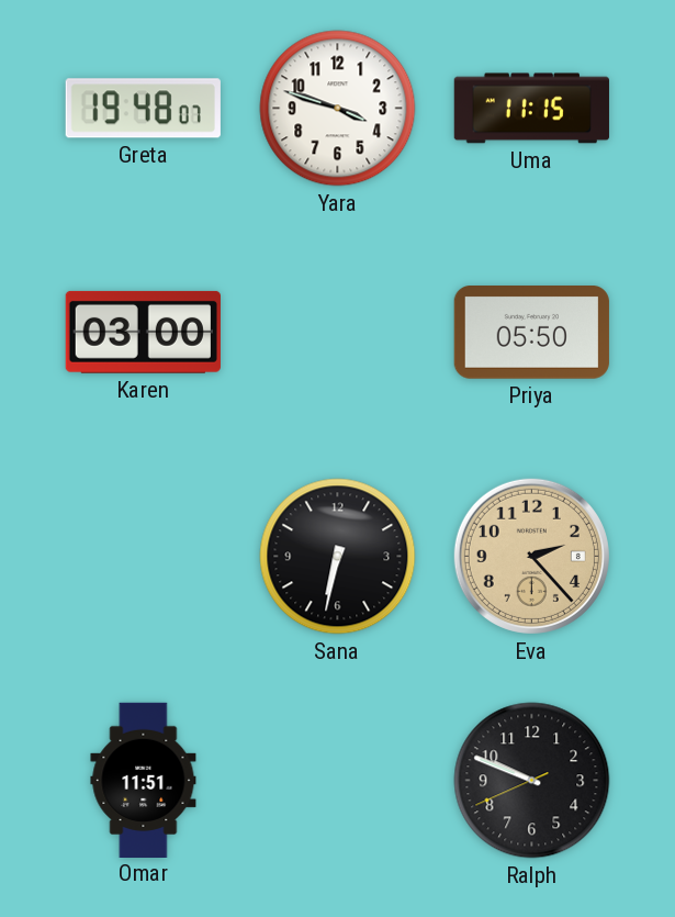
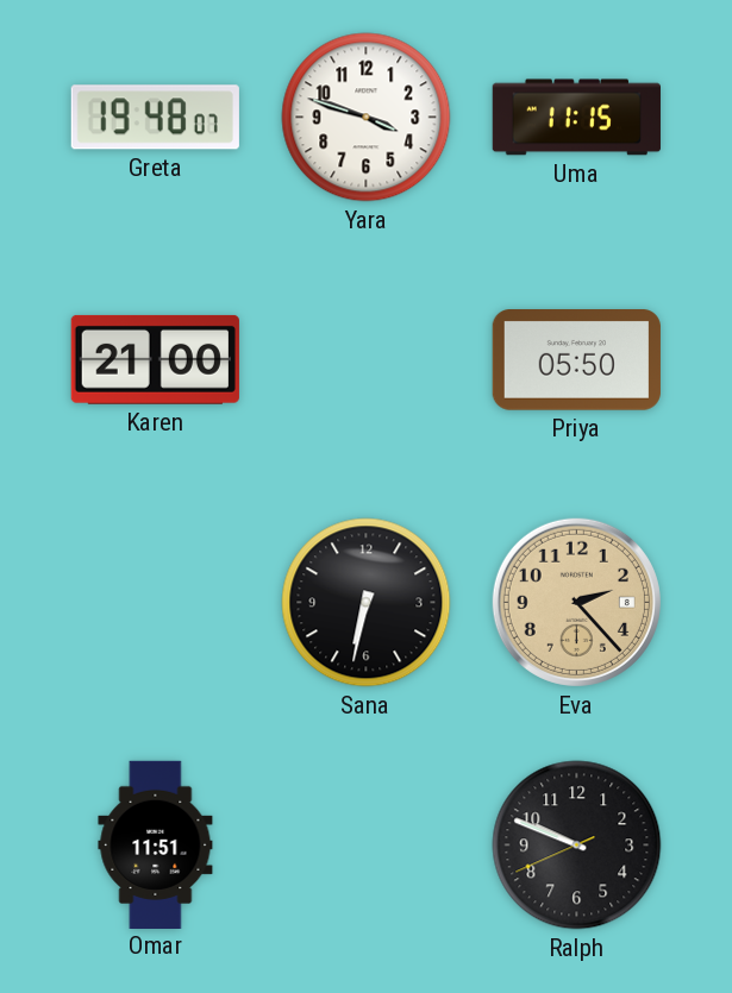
Karen: 03:00 -> 21:00
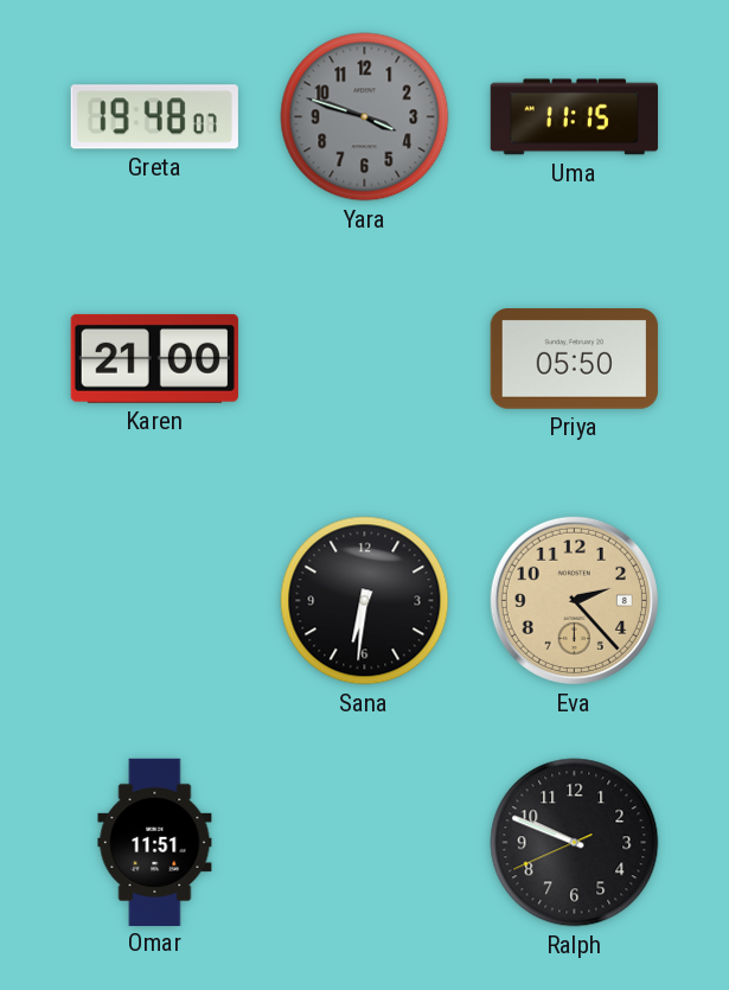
Yara dial: white -> grey
Sana: 6:32 -> 6:31
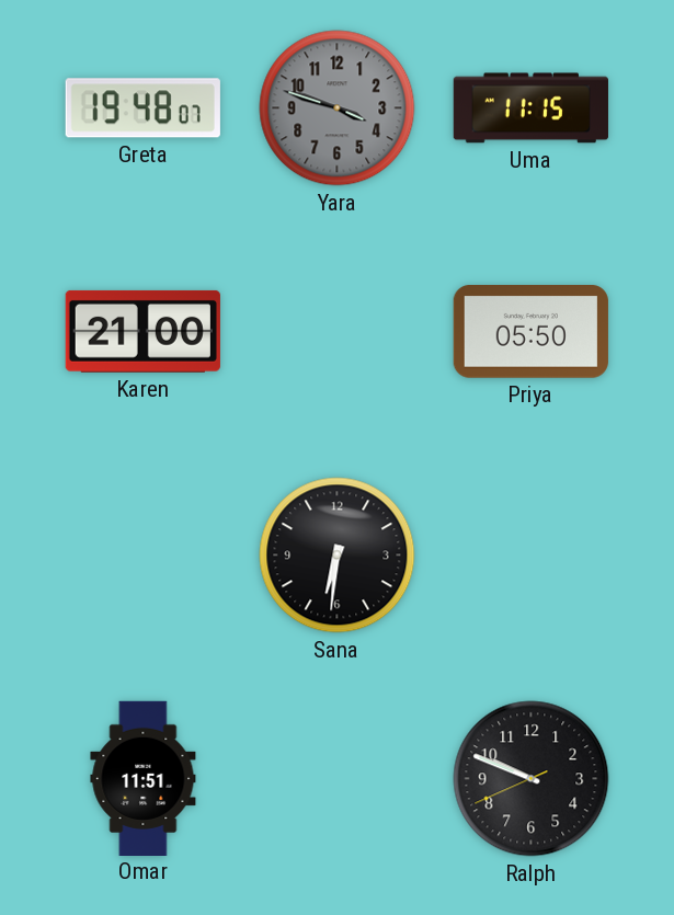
Eva: 2:23 -> none
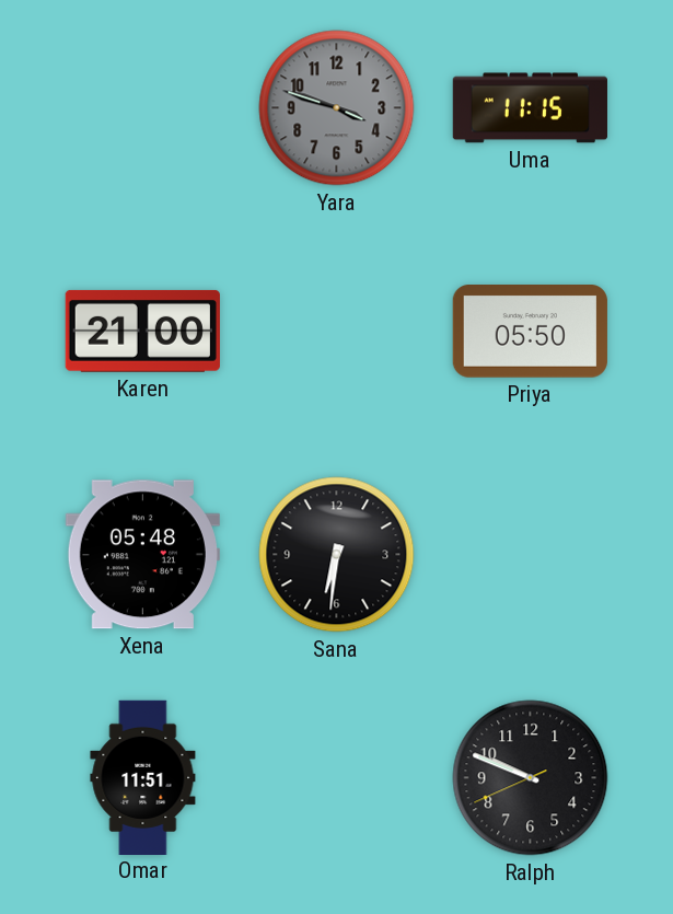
Greta: 19:48 -> none
Xena: none -> 05:48
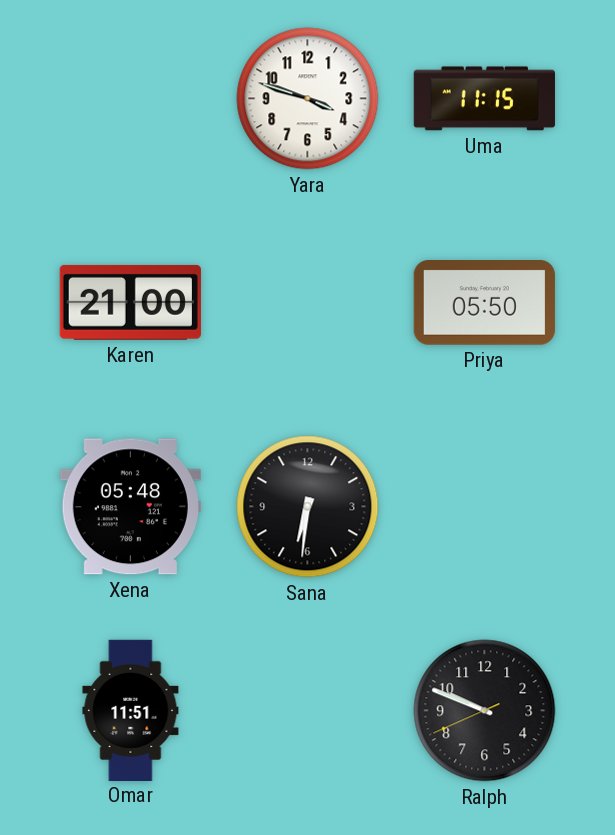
Yara dial: grey -> white
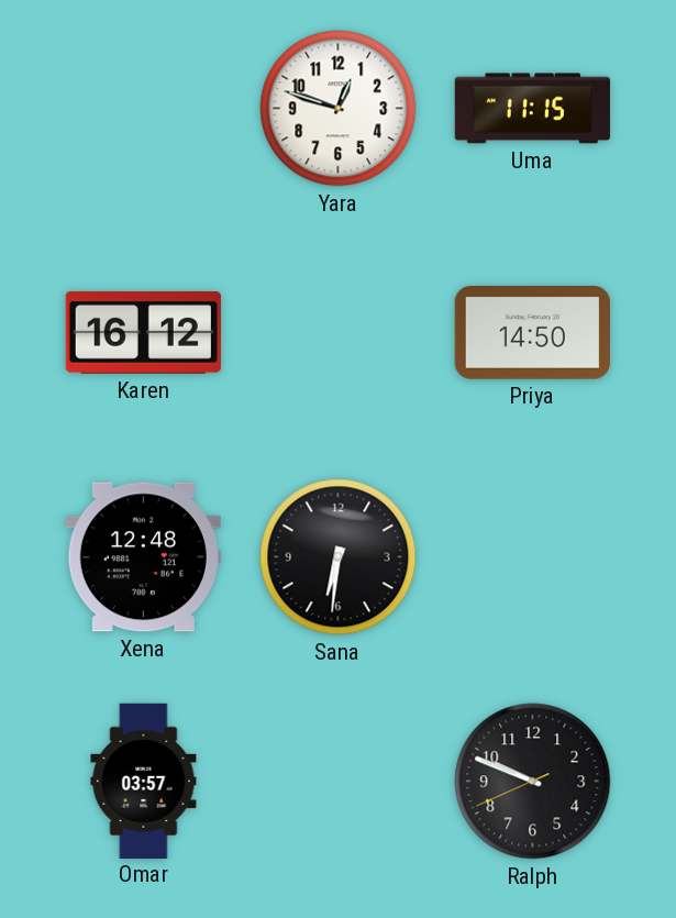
Yara: 3:48 -> 12:48
Karen: 21:00 -> 16:12
Priya: 05:50 -> 14:50
Xena: 05:48 -> 12:48
Omar: 11:51 -> 03:57
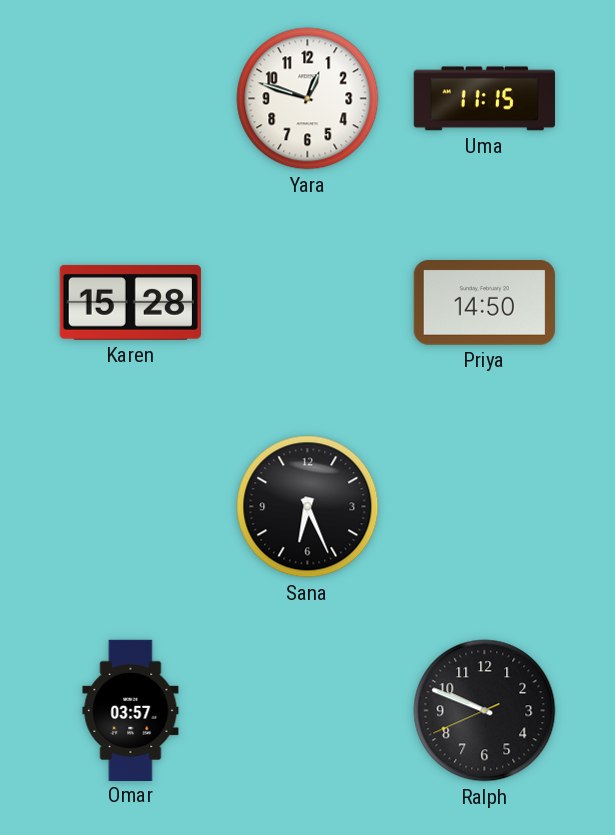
Karen: 16:12 -> 15:28
Xena: 12:48 -> none
Sana: 6:31 -> 6:26
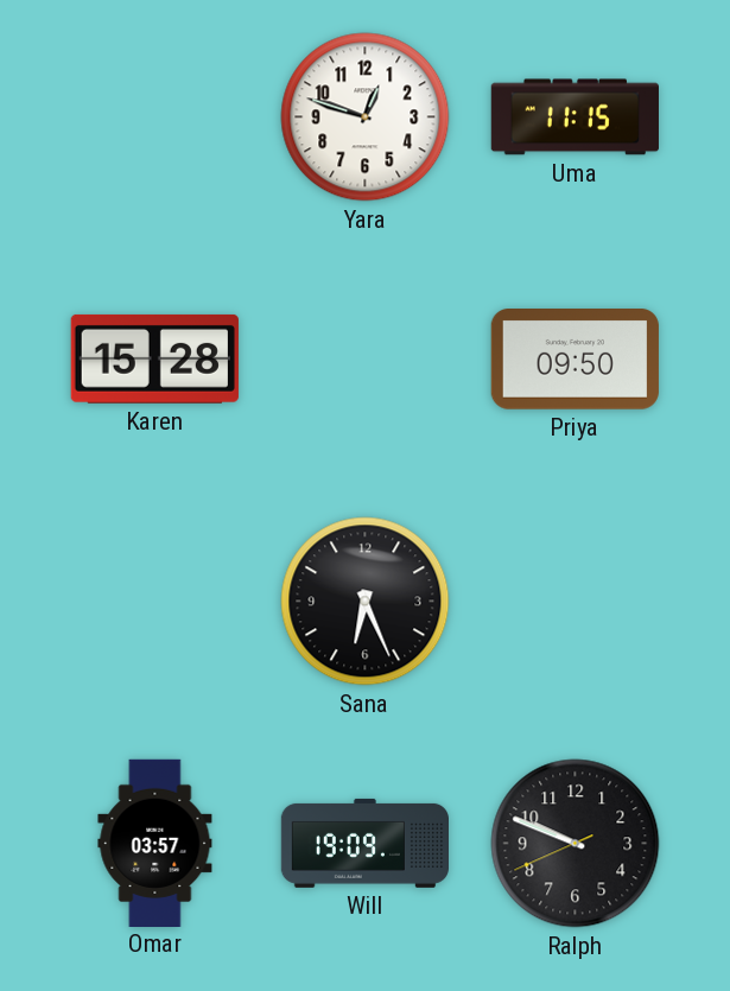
Priya: 14:50 -> 09:50
Will: none -> 19:09
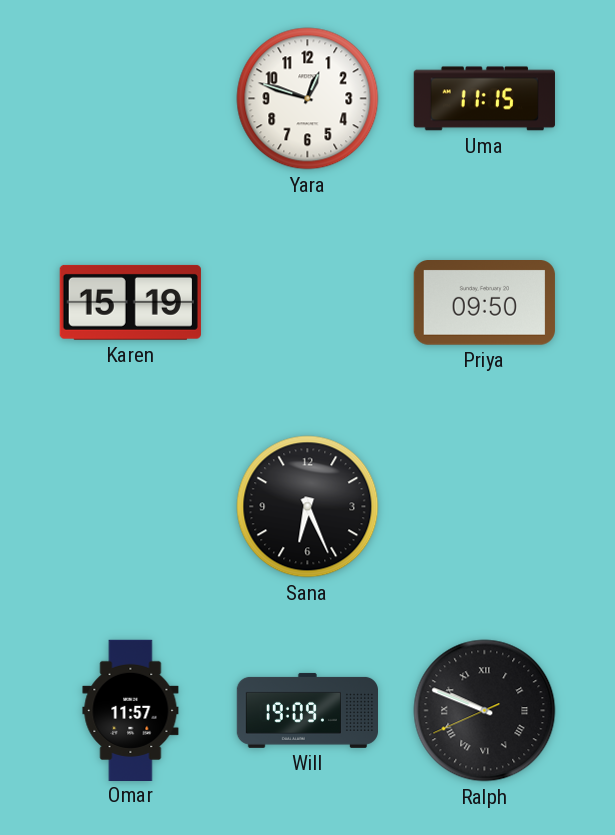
Karen: 15:28 -> 15:19
Omar: 03:57 -> 11:57
Ralph numerals: Arabic -> Roman
